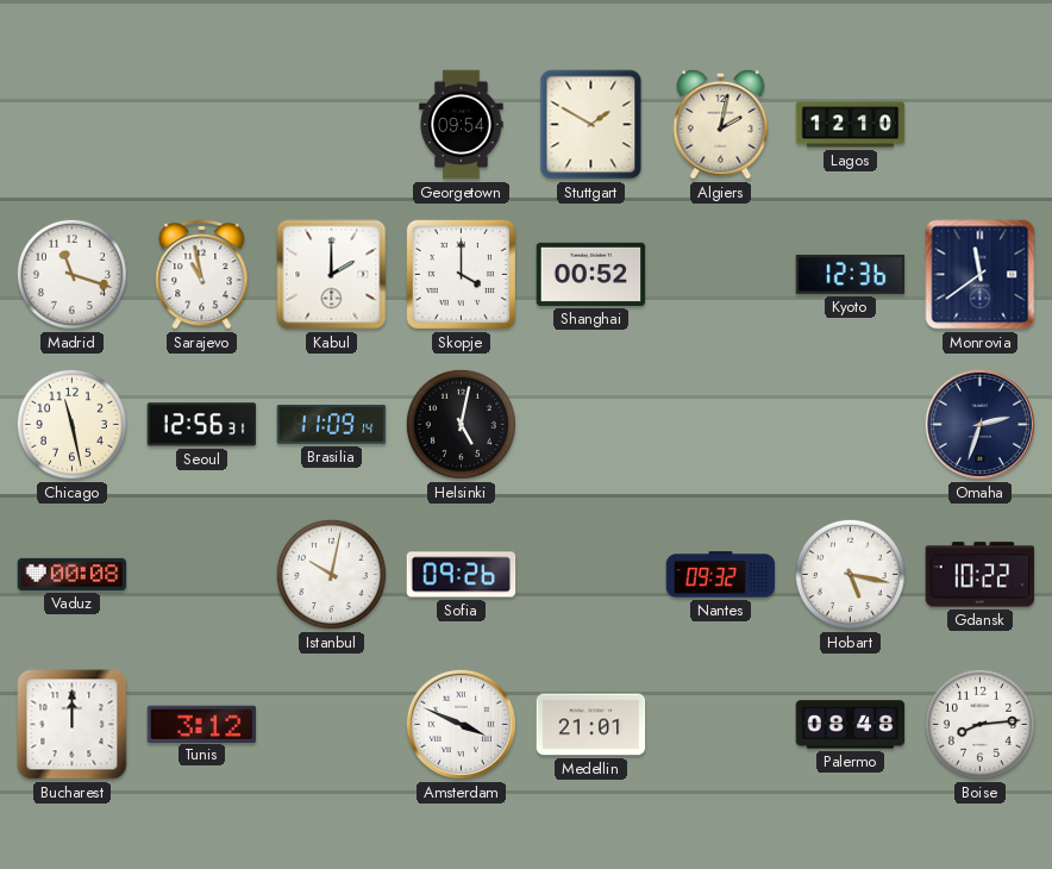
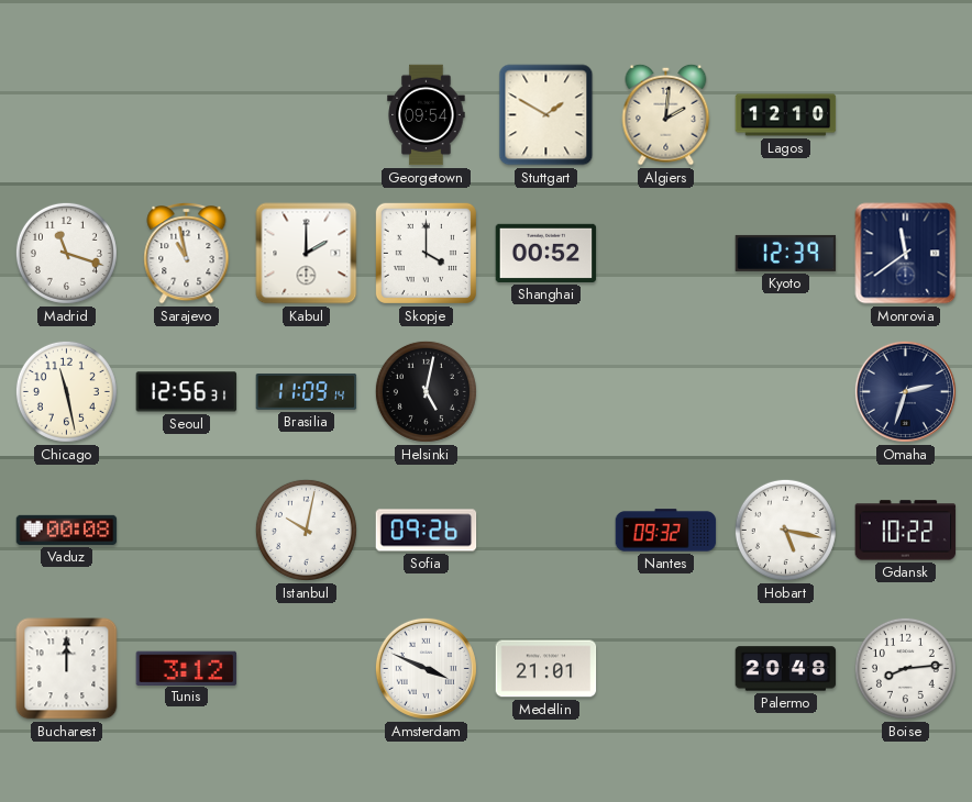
Algiers: 2:02 -> 2:01
Kyoto: 12:36 -> 12:39
Palermo: 08:48 -> 20:48
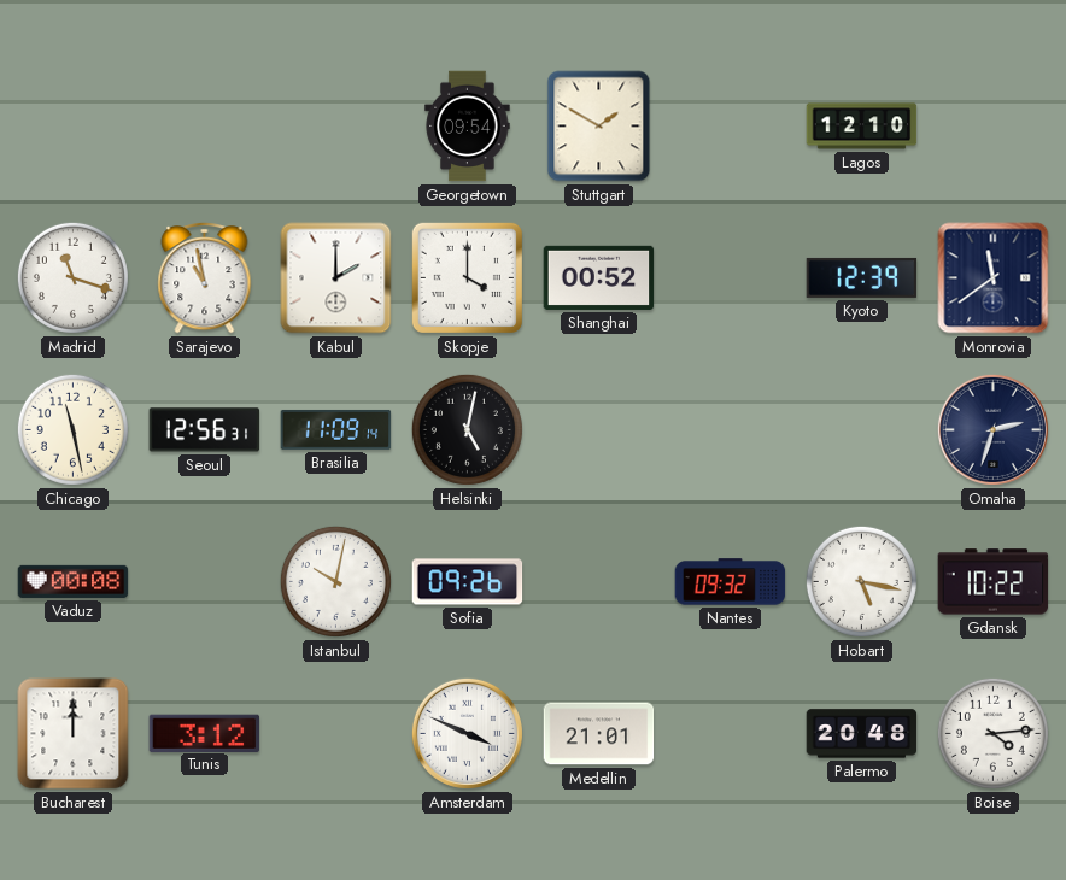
Algiers: 2:01 -> none
Boise: 8:14 -> 4:14
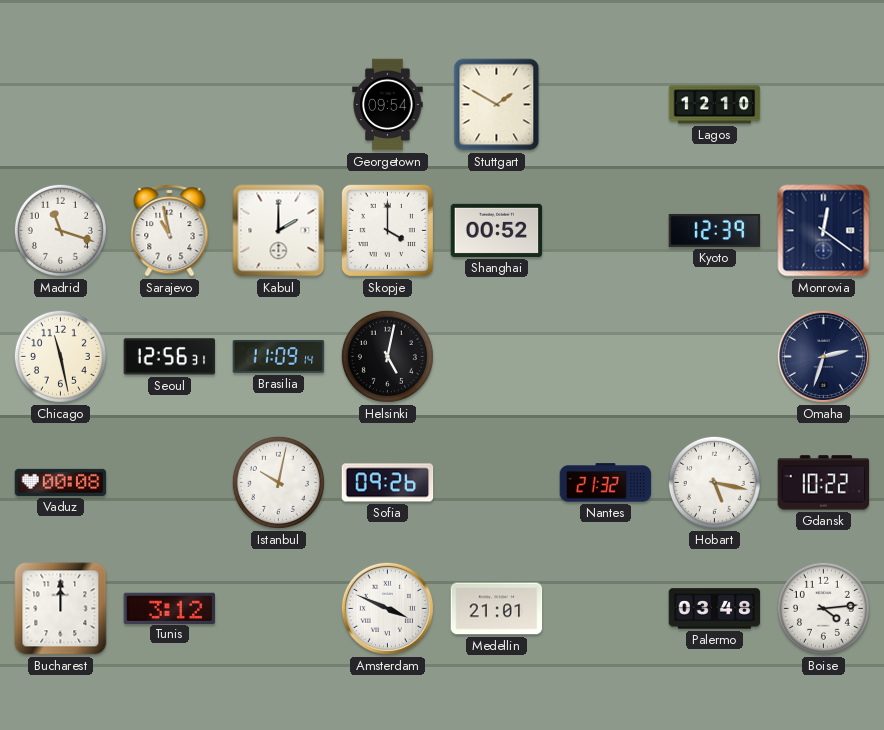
Monrovia: 11:39 -> 12:21
Nantes: 09:32 -> 21:32
Palermo: 20:48 -> 03:48
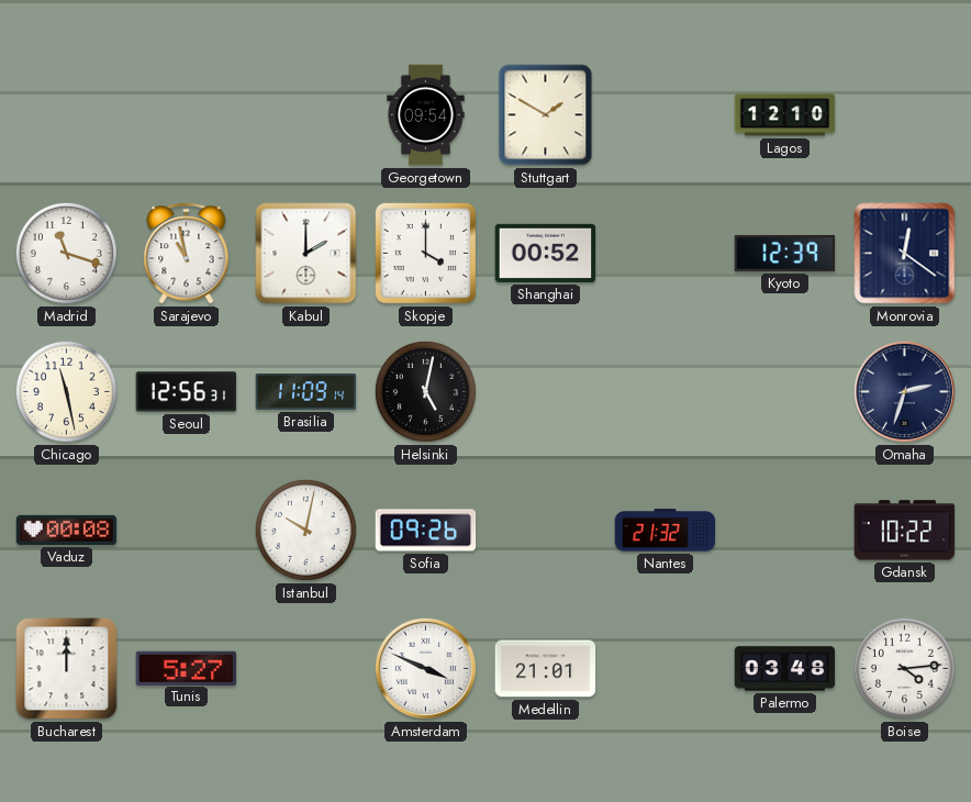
Hobart: 5:17 -> none
Tunis: 3:12 -> 5:27
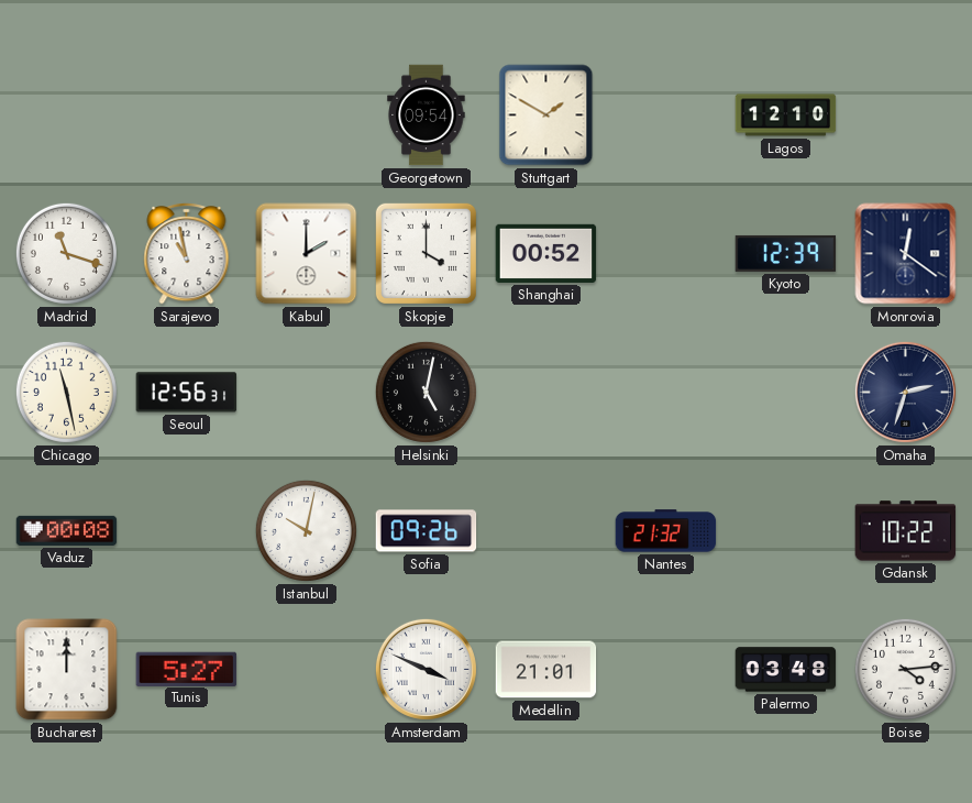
Brasilia: 11:09 -> none
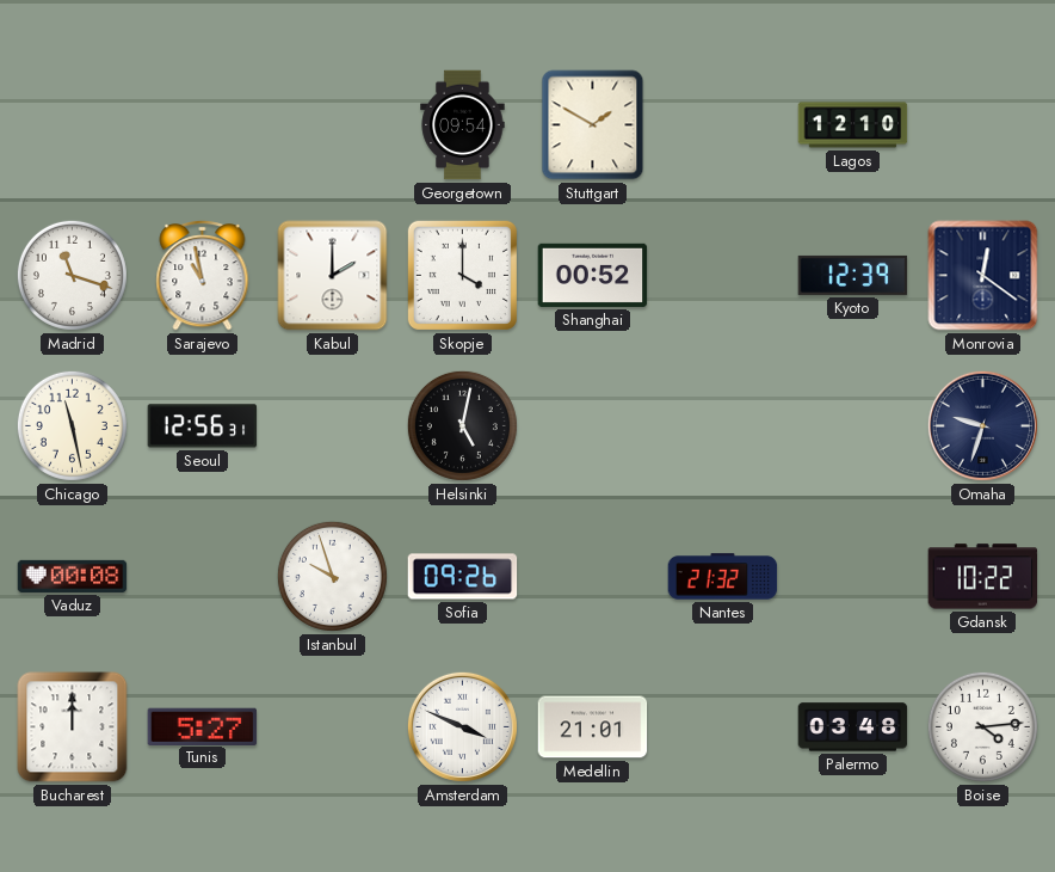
Omaha: 2:33 -> 9:33
Istanbul: 10:02 -> 9:57
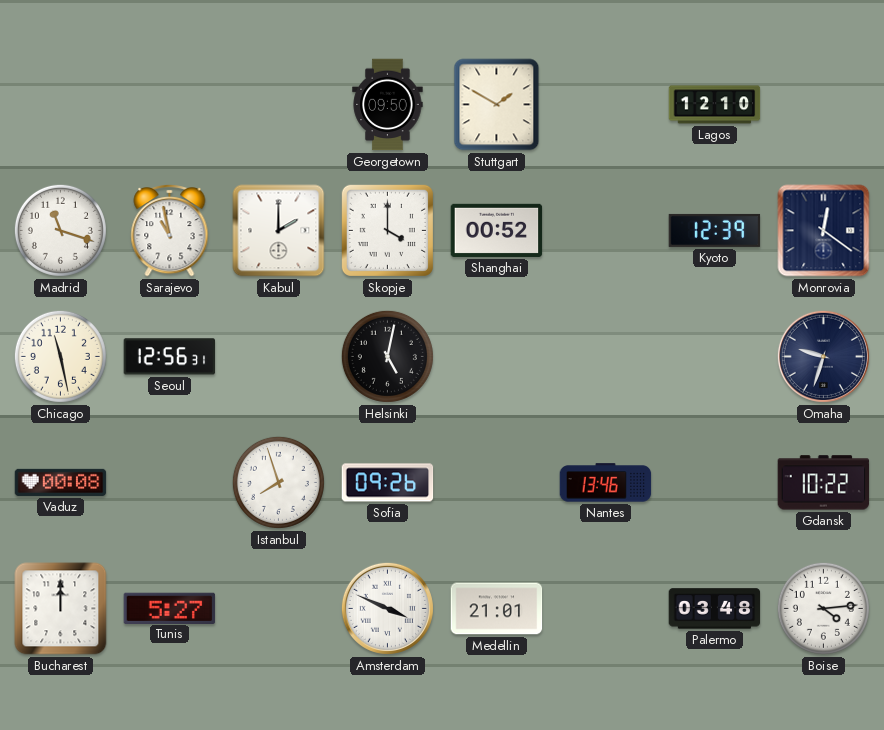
Georgetown: 09:54 -> 09:50
Istanbul: 9:57 -> 7:57
Nantes: 21:32 -> 13:46
